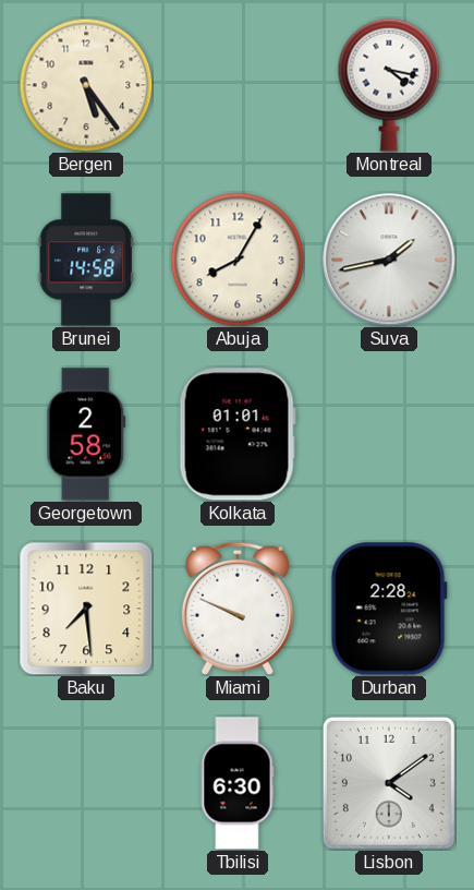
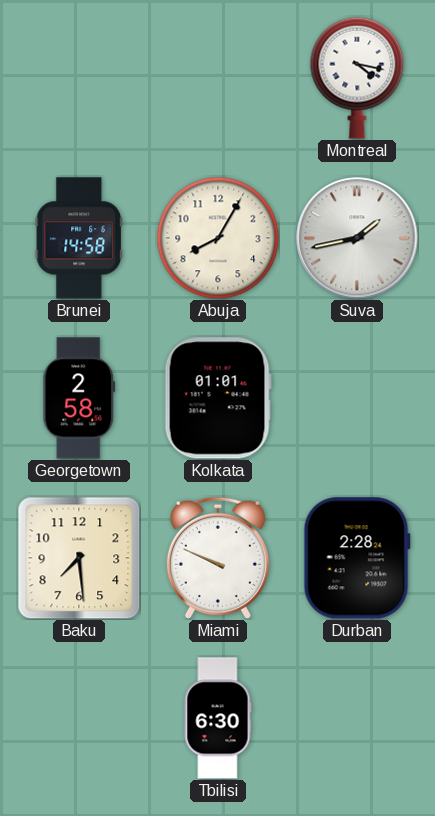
Bergen: 5:24 -> none
Lisbon: 4:09 -> none
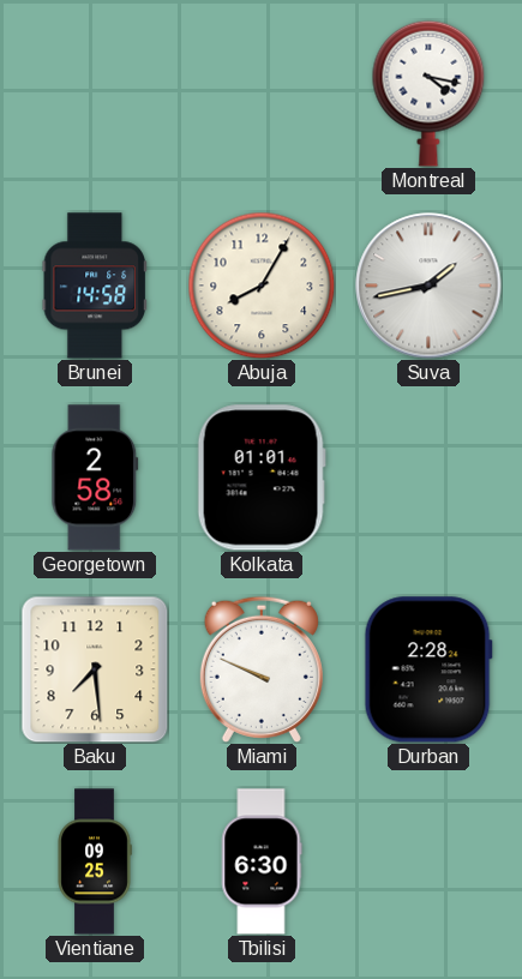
Vientiane: none -> 09:25
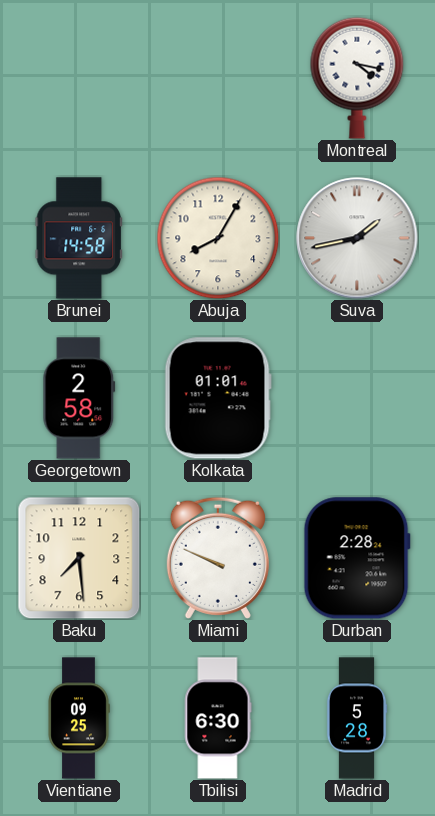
Madrid: none -> 5:28
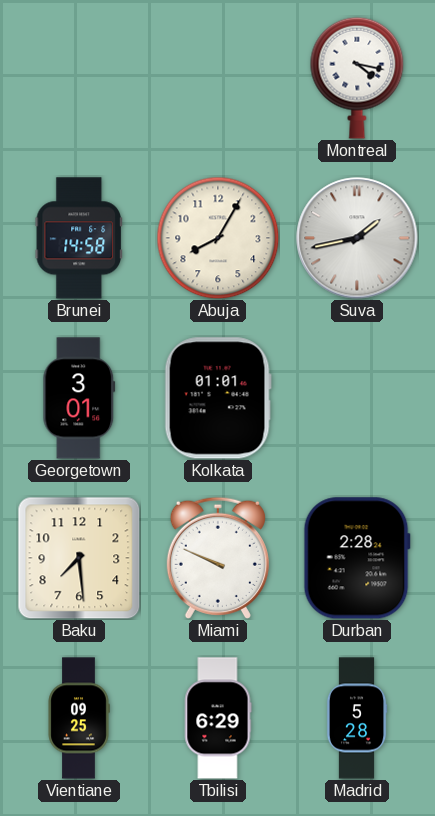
Georgetown: 2:58 -> 3:01
Tbilisi: 6:30 -> 6:29
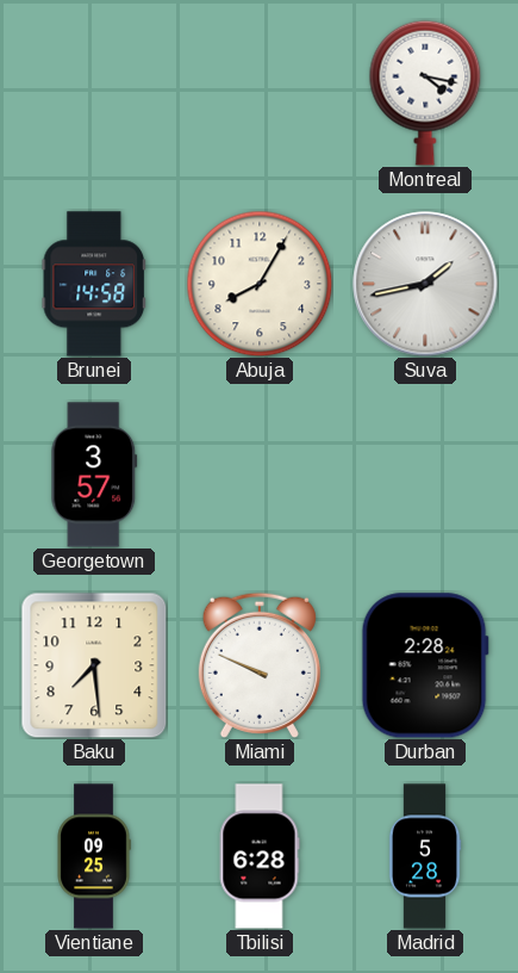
Georgetown: 3:01 -> 3:57
Kolkata: 01:01 -> none
Tbilisi: 6:29 -> 6:28
